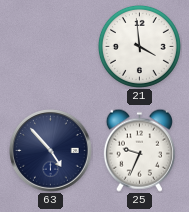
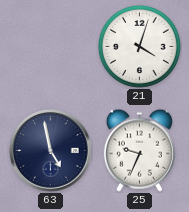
21: 3:59 -> 4:03
63: 4:53 -> 4:58
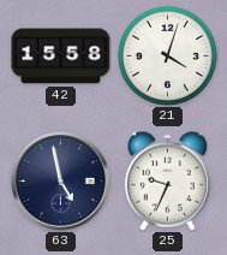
42: none -> 15:58
